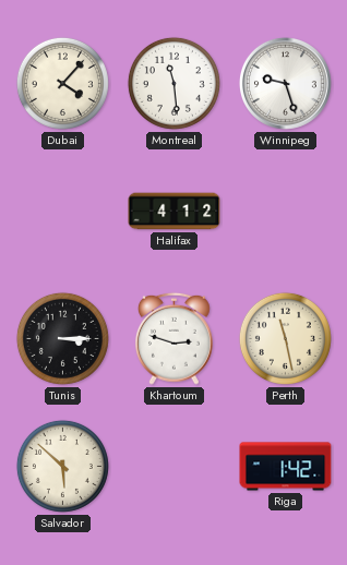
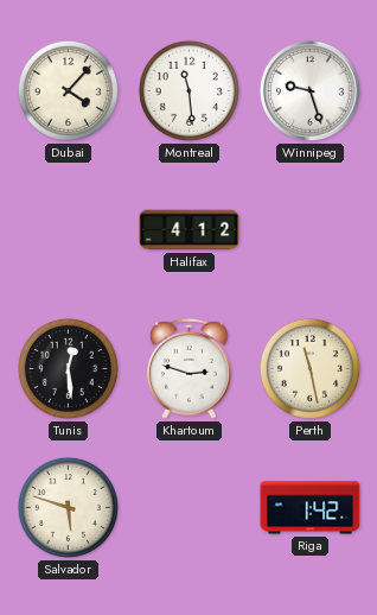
Tunis: 3:15 -> 12:29
Salvador: 5:52 -> 5:48
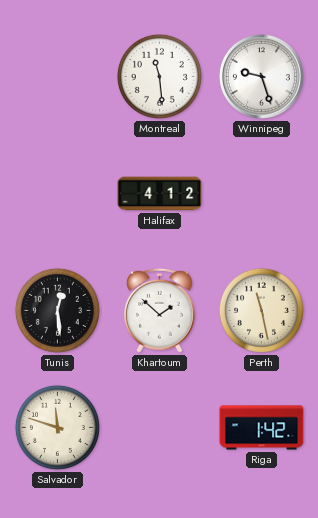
Dubai: 4:07 -> none
Khartoum: 2:48 -> 1:52
Salvador: 5:48 -> 11:48
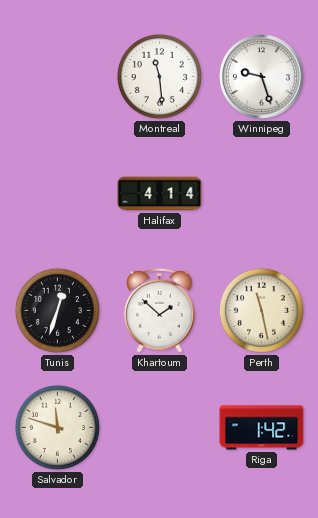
Halifax: 4:12 -> 4:14
Tunis: 12:29 -> 12:33
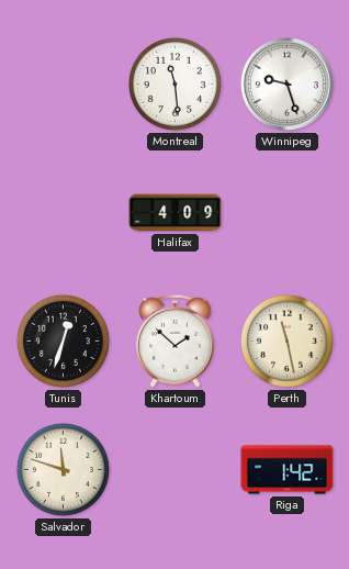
Halifax: 4:14 -> 4:09
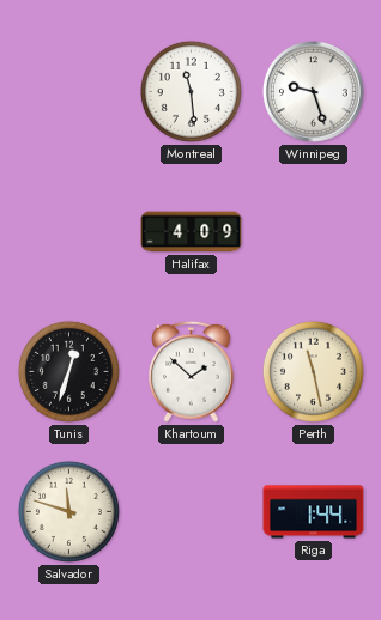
Riga: 1:42 -> 1:44
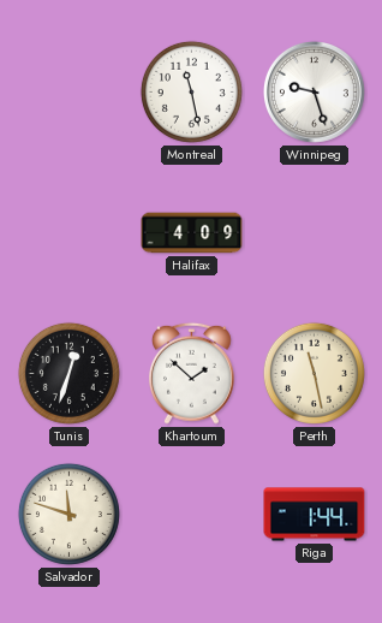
Montreal: 11:29 -> 11:28
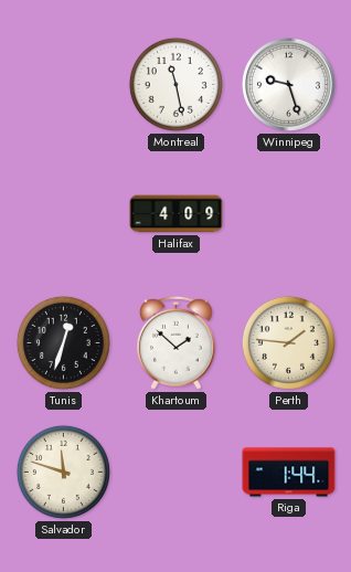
Perth: 11:28 -> 1:46
